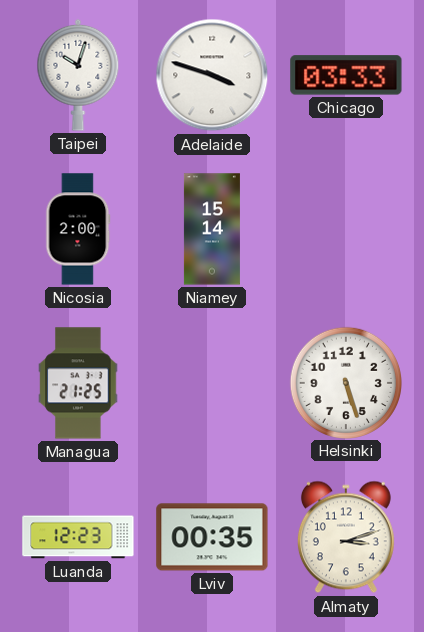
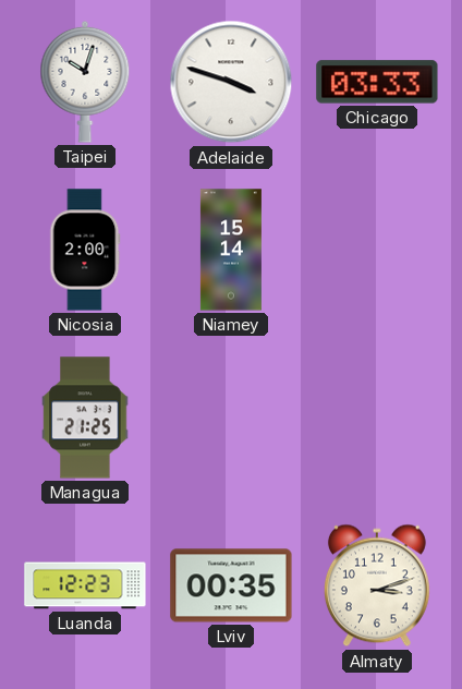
Helsinki: 5:27 -> none
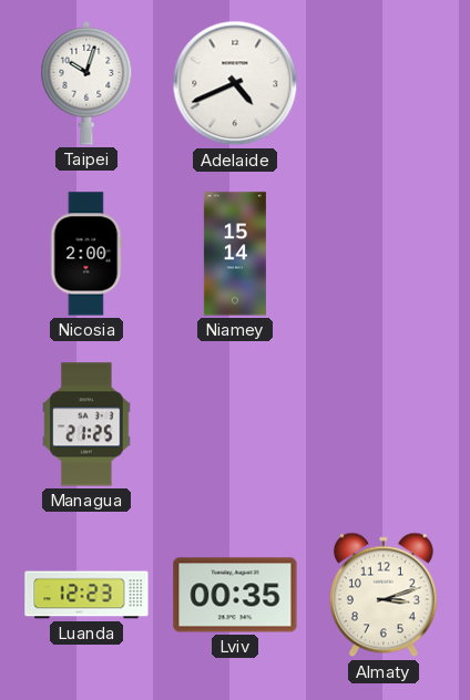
Adelaide: 3:48 -> 4:41
Chicago: 03:33 -> none
